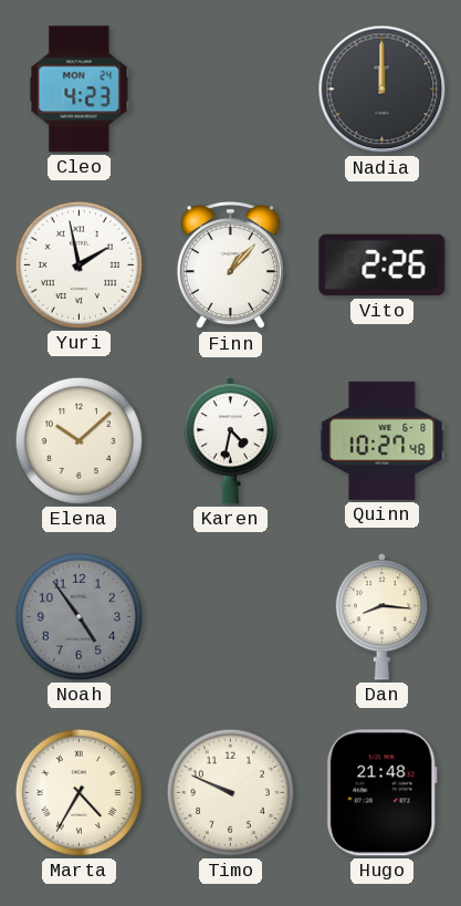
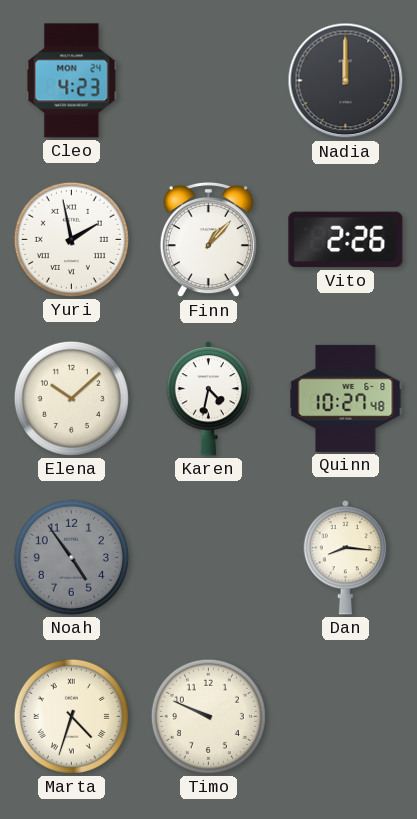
Marta: 4:35 -> 4:33
Hugo: 21:48 -> none
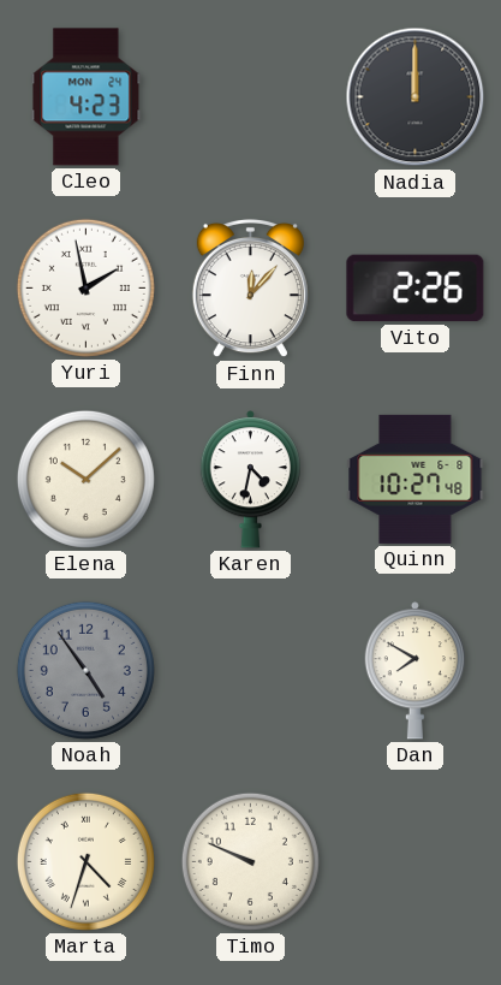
Finn: 1:07 -> 12:07
Dan: 8:16 -> 7:50
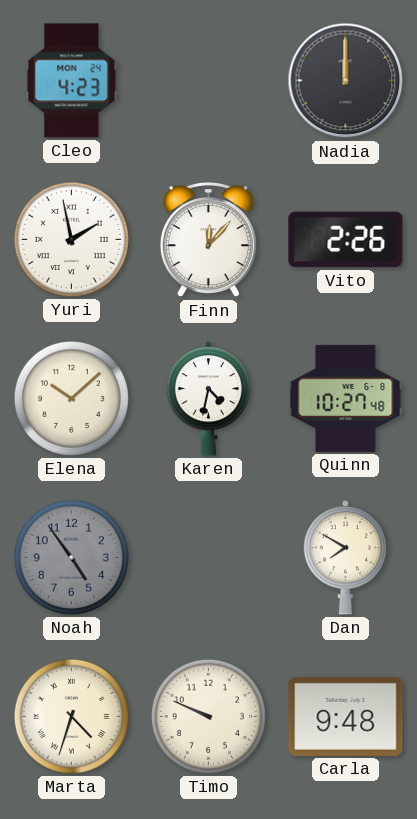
Carla: none -> 9:48
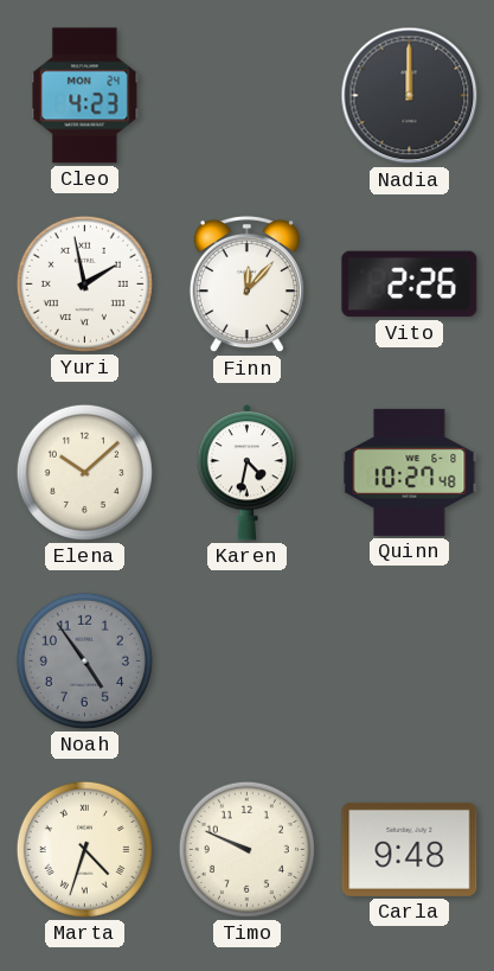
Dan: 7:50 -> none
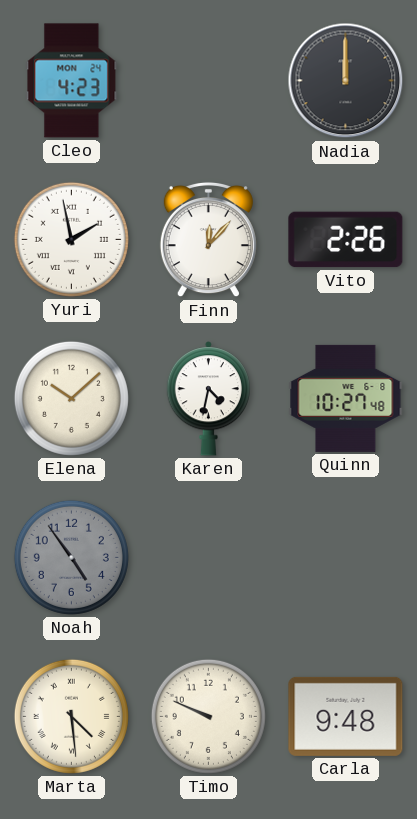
Marta: 4:33 -> 4:29
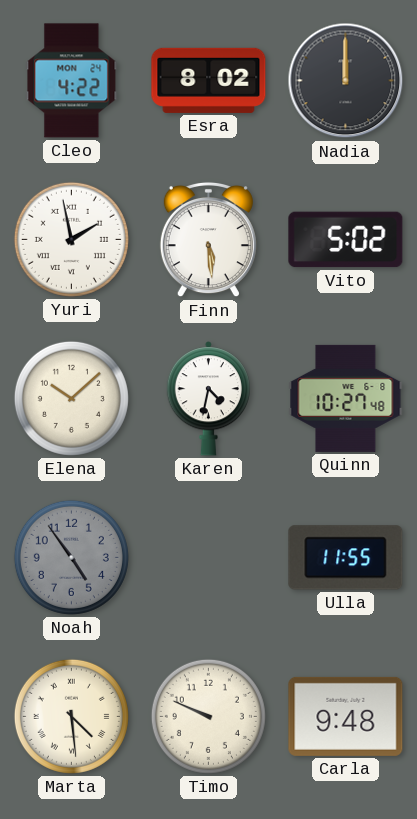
Cleo: 4:23 -> 4:22
Esra: none -> 8:02
Finn: 12:07 -> 5:29
Vito: 2:26 -> 5:02
Ulla: none -> 11:55
